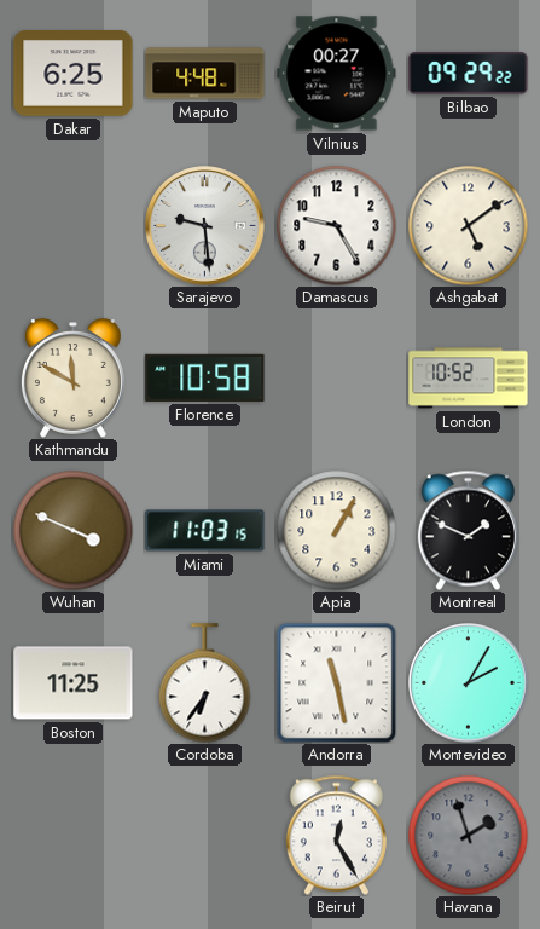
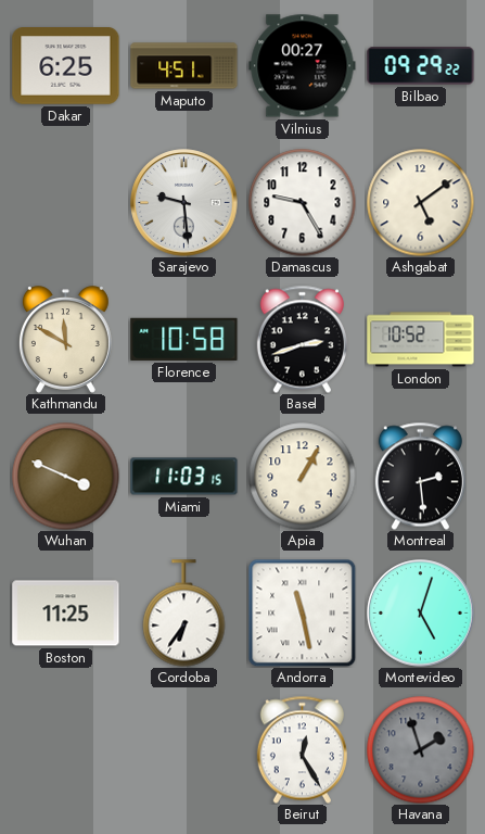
Maputo: 4:48 -> 4:51
Basel: none -> 2:42
Montreal: 1:49 -> 2:29
Montevideo: 2:05 -> 5:03
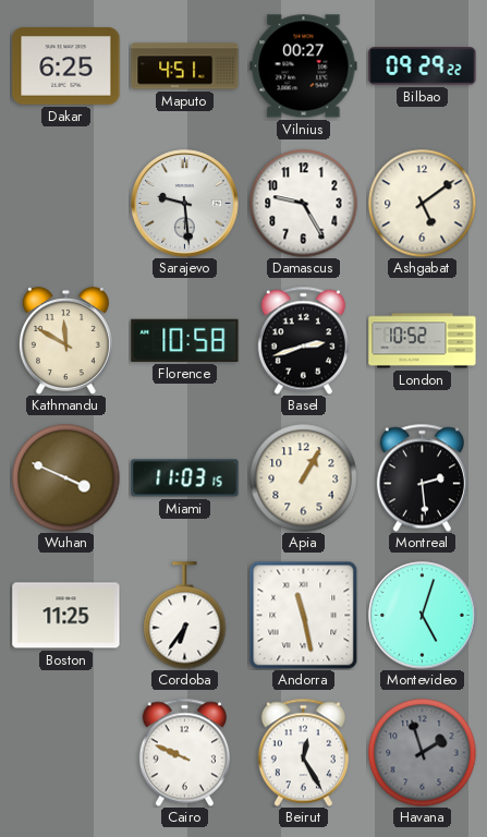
Cairo: none -> 9:49
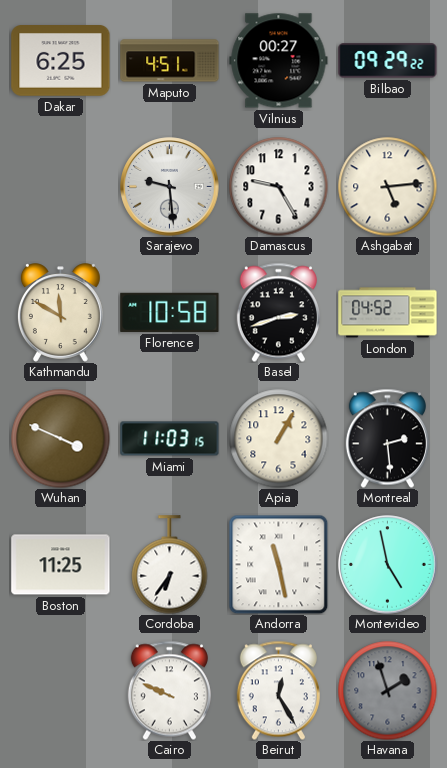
Ashgabat: 5:09 -> 5:14
London: 10:52 -> 04:52
Montevideo: 5:03 -> 4:58
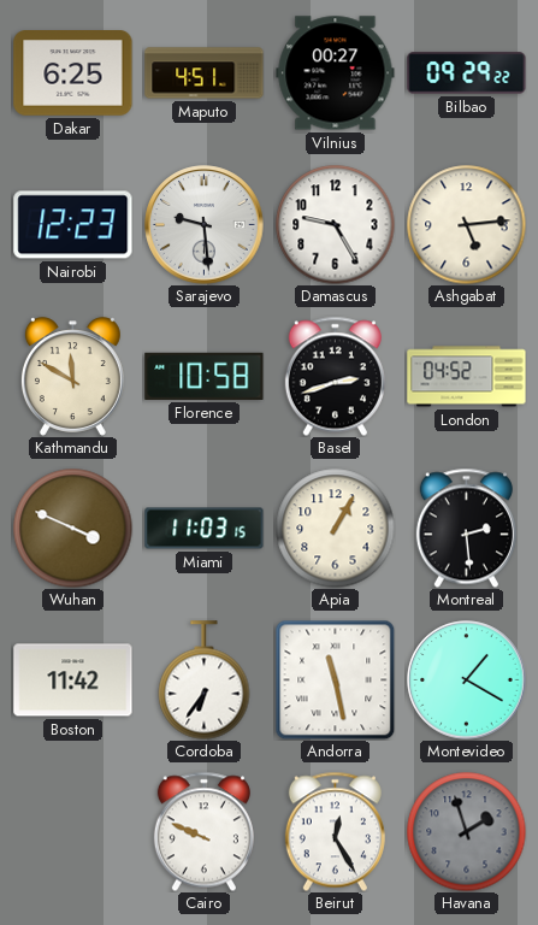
Nairobi: none -> 12:23
Boston: 11:25 -> 11:42
Montevideo: 4:58 -> 1:20
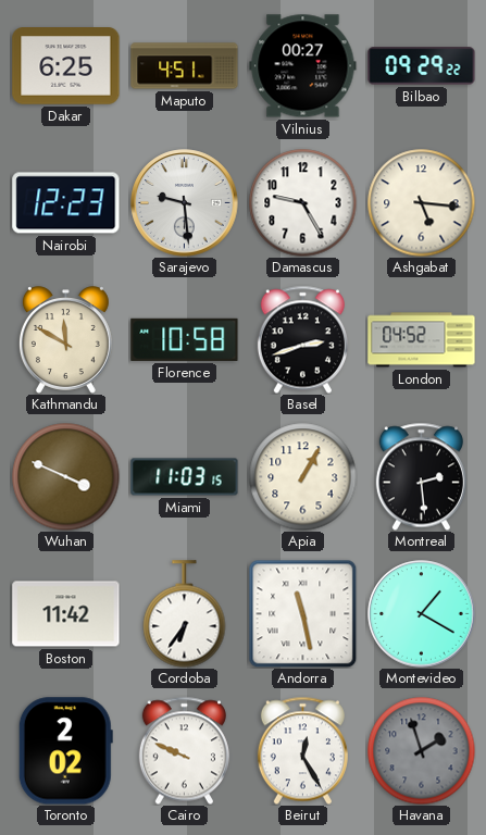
Ashgabat: 5:14 -> 5:16
Toronto: none -> 2:02
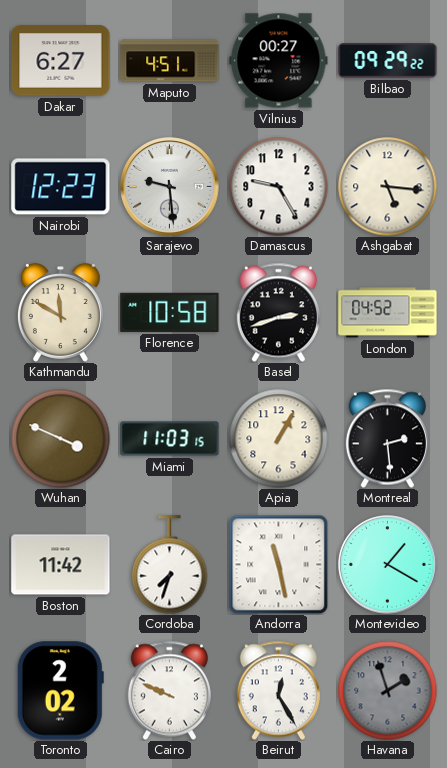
Dakar: 6:25 -> 6:27
Cordoba: 6:36 -> 7:33
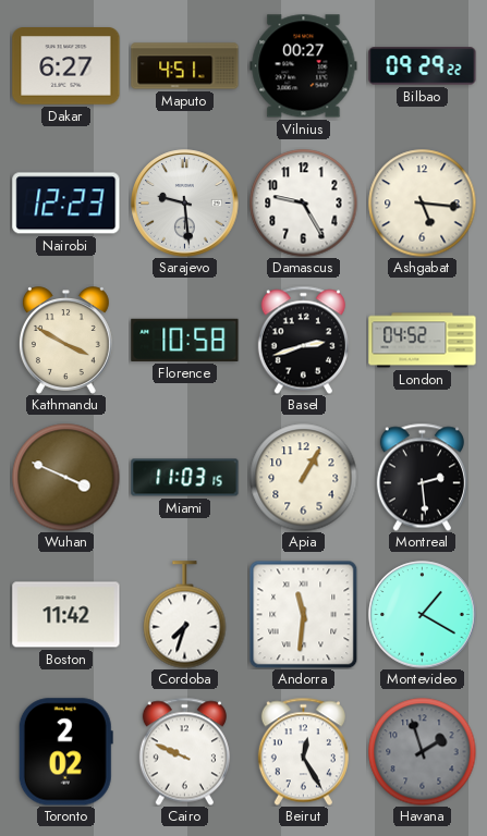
Kathmandu: 11:50 -> 3:50
Andorra: 11:28 -> 11:31
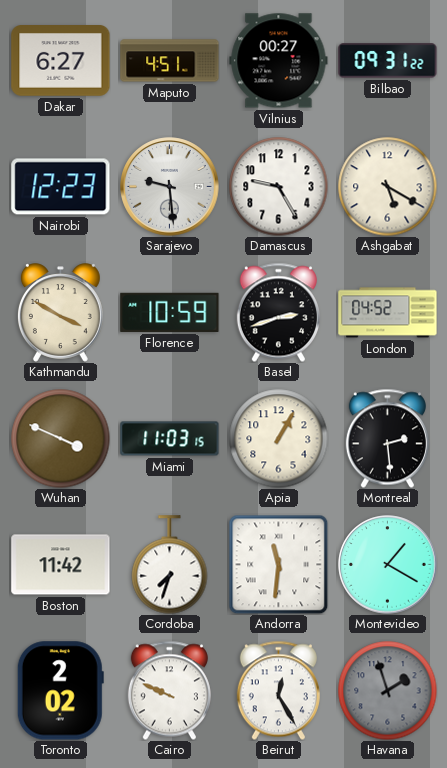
Bilbao: 09:29 -> 09:31
Ashgabat: 5:16 -> 5:20
Florence: 10:58 -> 10:59
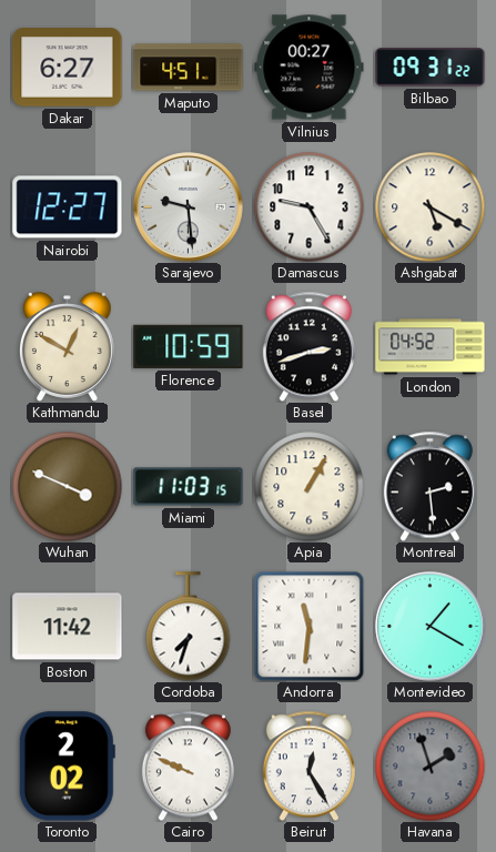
Nairobi: 12:23 -> 12:27
Kathmandu: 3:50 -> 12:50
